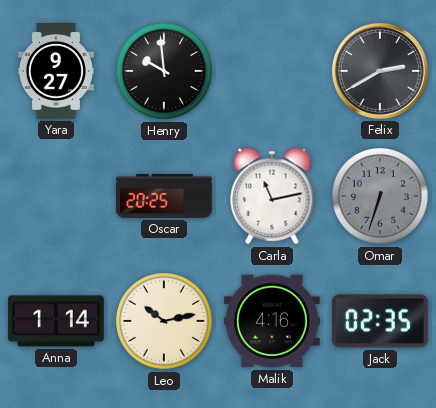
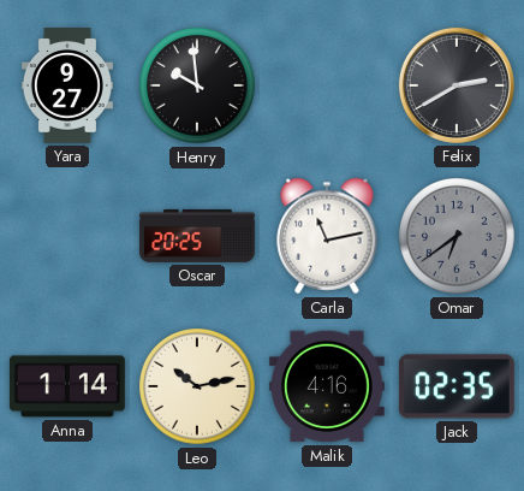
Omar: 6:33 -> 6:39
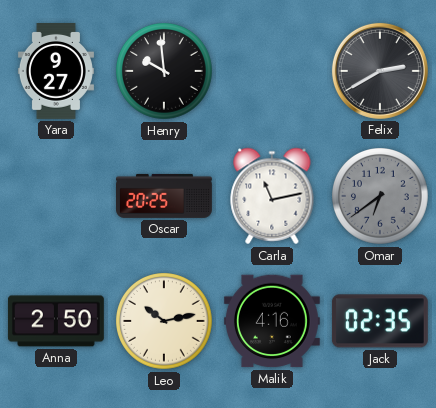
Anna: 1:14 -> 2:50
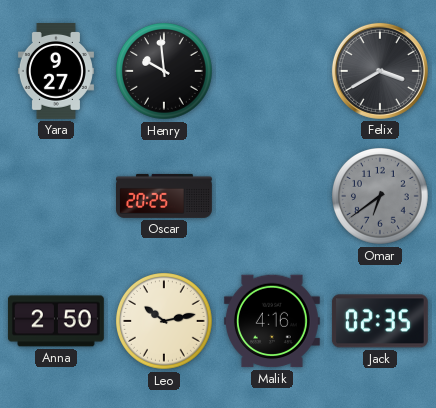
Felix: 2:40 -> 3:40
Carla: 11:13 -> none
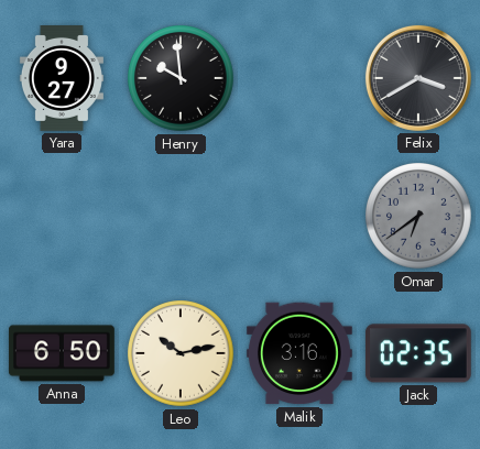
Oscar: 20:25 -> none
Anna: 2:50 -> 6:50
Malik: 4:16 -> 3:16
